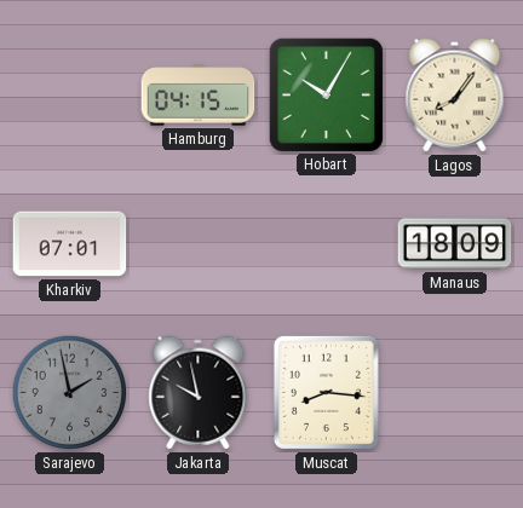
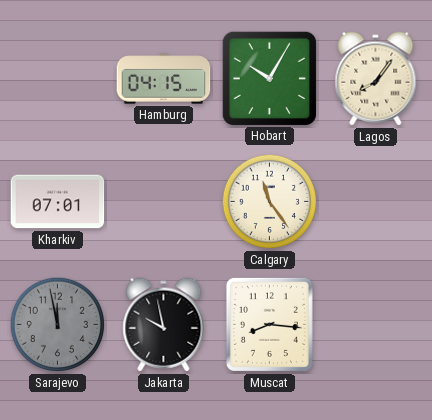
Calgary: none -> 11:24
Manaus: 18:09 -> none
Sarajevo: 1:58 -> 11:58
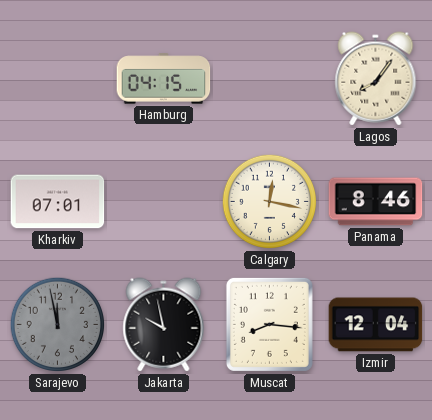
Hobart: 10:05 -> none
Calgary: 11:24 -> 12:17
Panama: none -> 8:46
Izmir: none -> 12:04
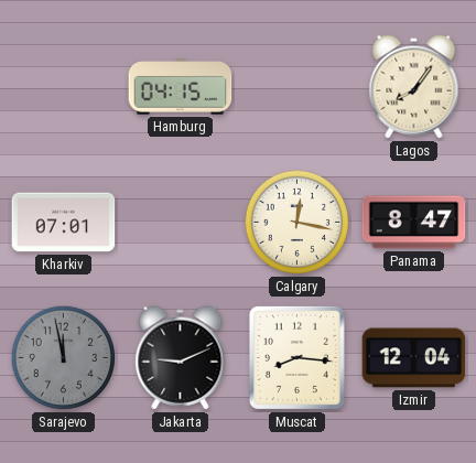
Panama: 8:46 -> 8:47
Jakarta: 9:58 -> 9:11
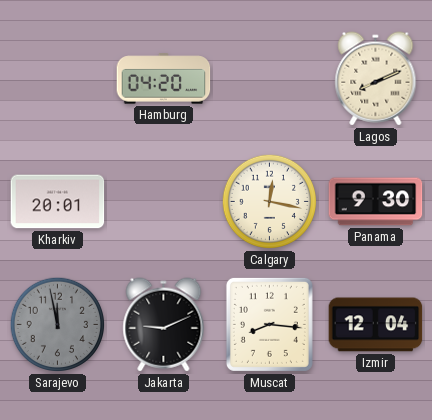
Hamburg: 04:15 -> 04:20
Lagos: 8:06 -> 8:11
Kharkiv: 07:01 -> 20:01
Panama: 8:47 -> 9:30
